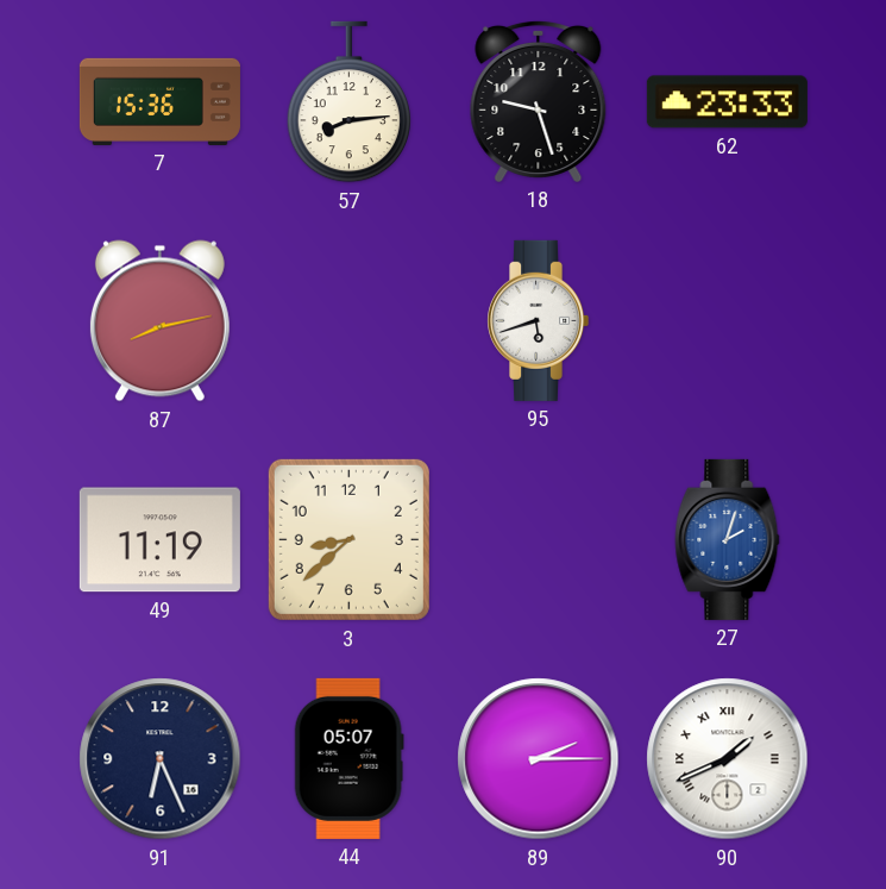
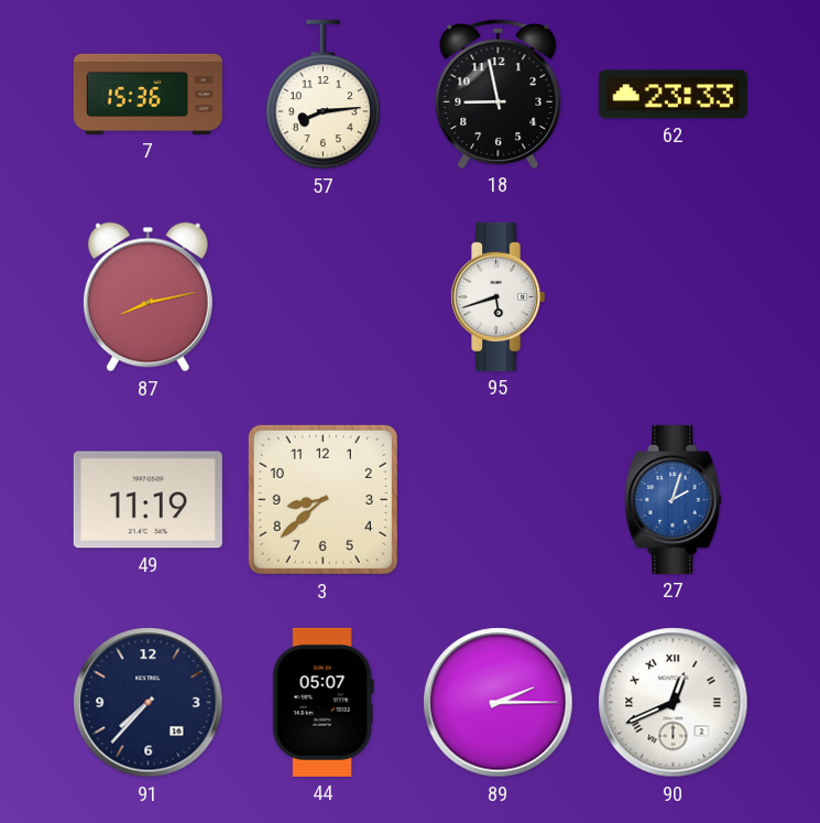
18: 9:27 -> 8:58
91: 6:26 -> 7:37
90: 1:41 -> 12:41
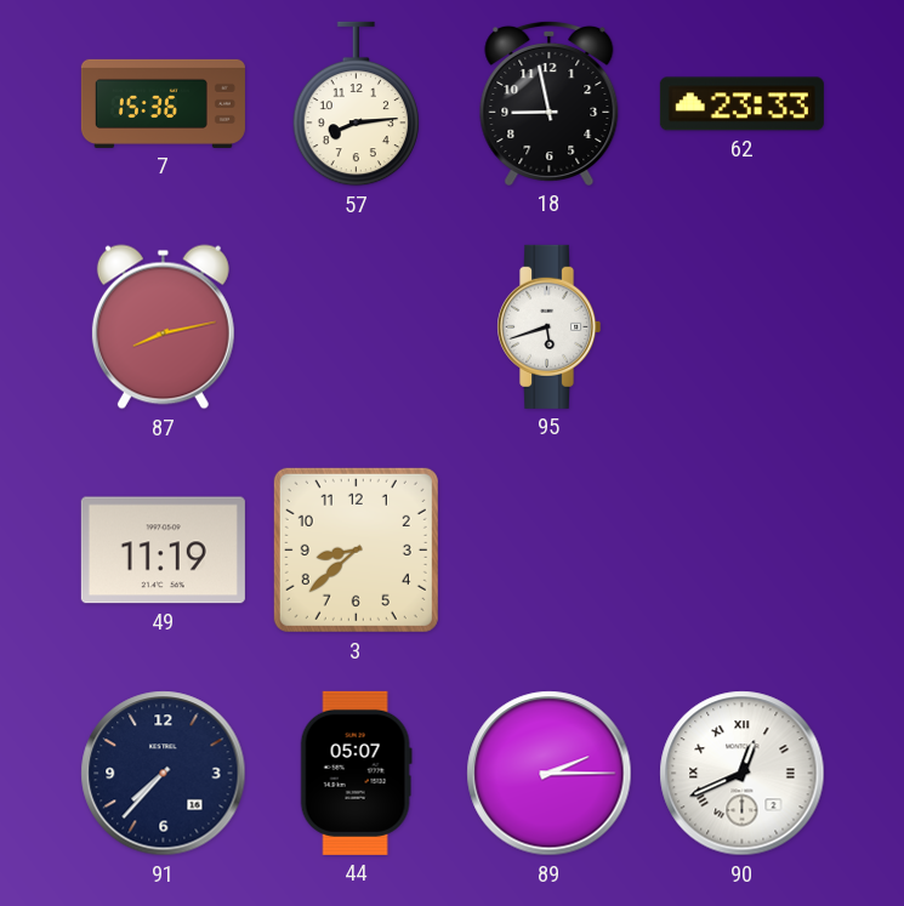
27: 2:03 -> none
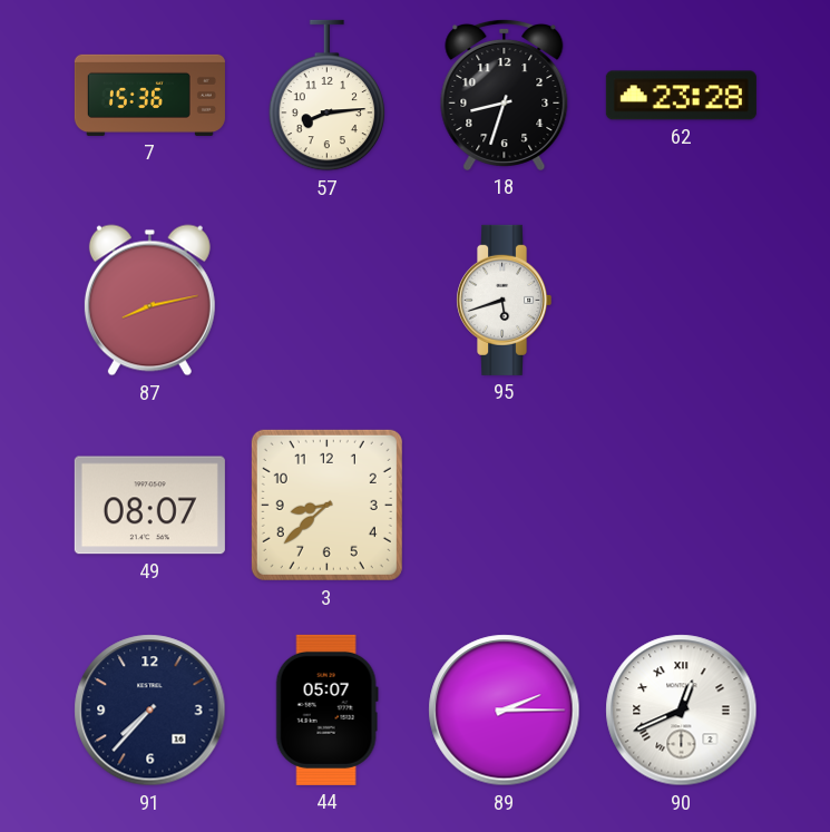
18: 8:58 -> 8:33
62: 23:33 -> 23:28
49: 11:19 -> 08:07
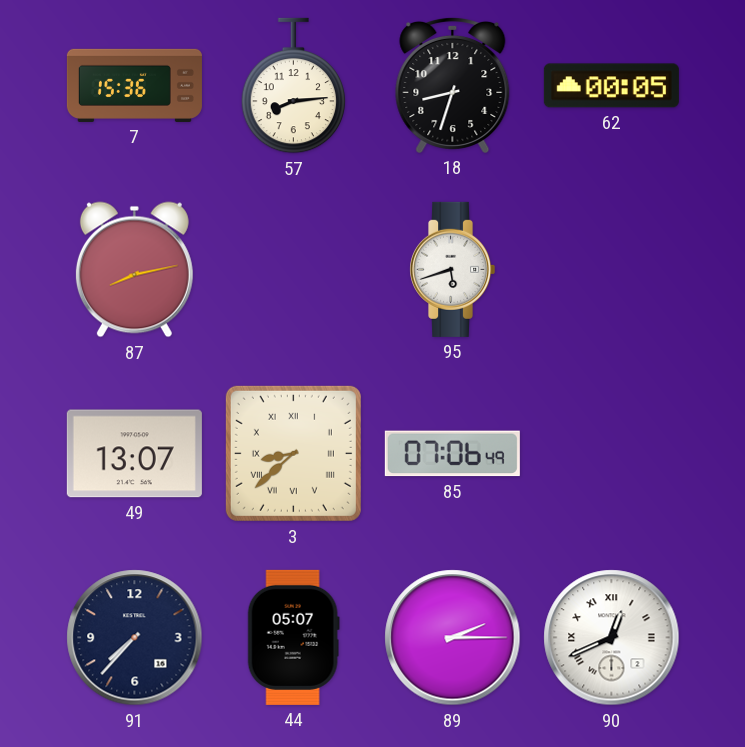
62: 23:28 -> 00:05
49: 08:07 -> 13:07
3 numerals: Arabic -> Roman
85: none -> 07:06
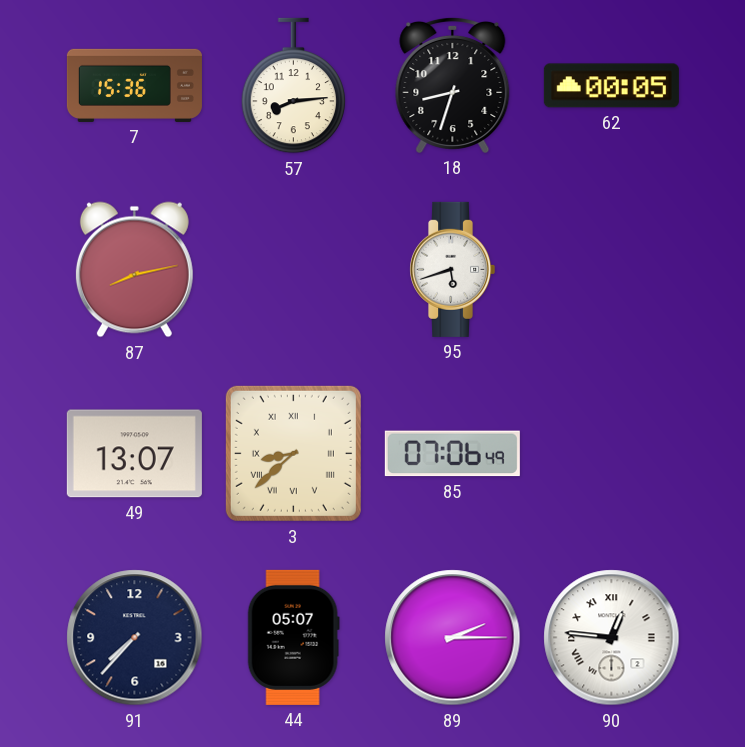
90: 12:41 -> 12:46
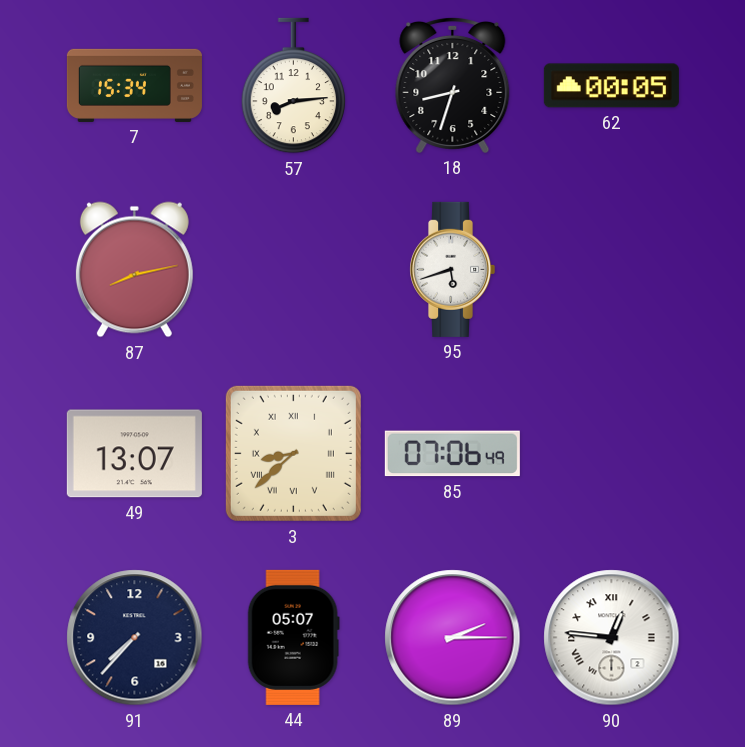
7: 15:36 -> 15:34
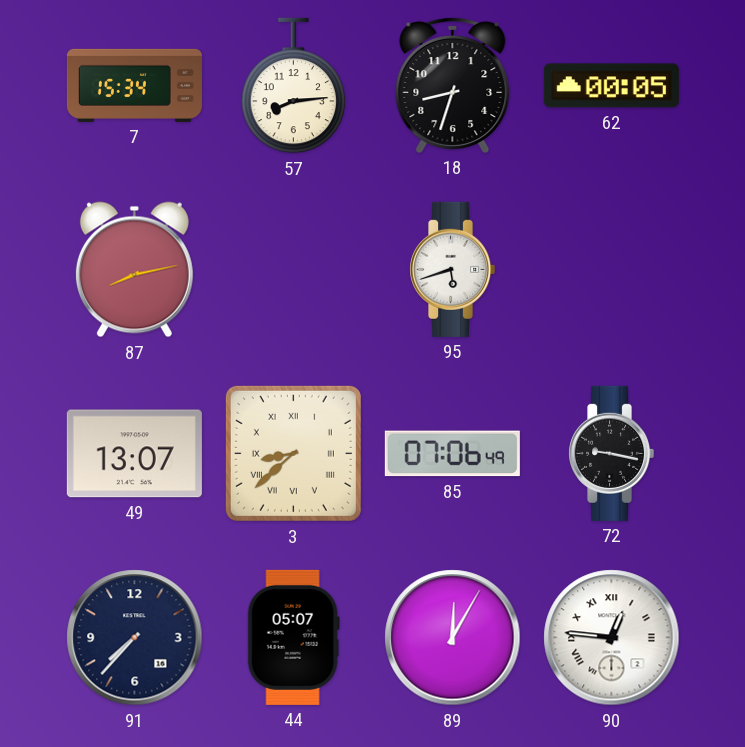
72: none -> 9:17
89: 2:15 -> 12:05
